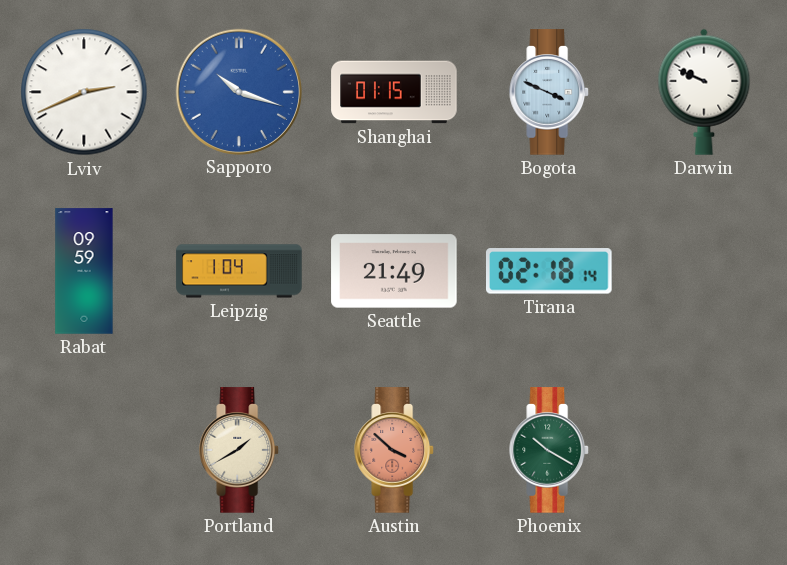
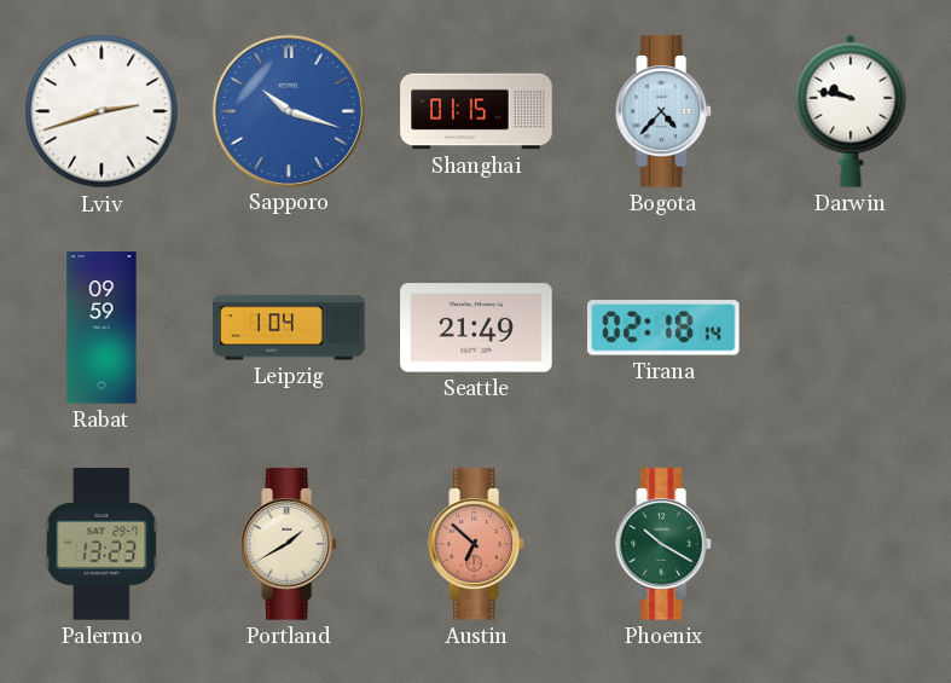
Lviv: 2:41 -> 2:42
Bogota: 3:49 -> 4:37
Darwin: 9:49 -> 9:47
Palermo: none -> 13:23
Austin: 3:52 -> 6:52
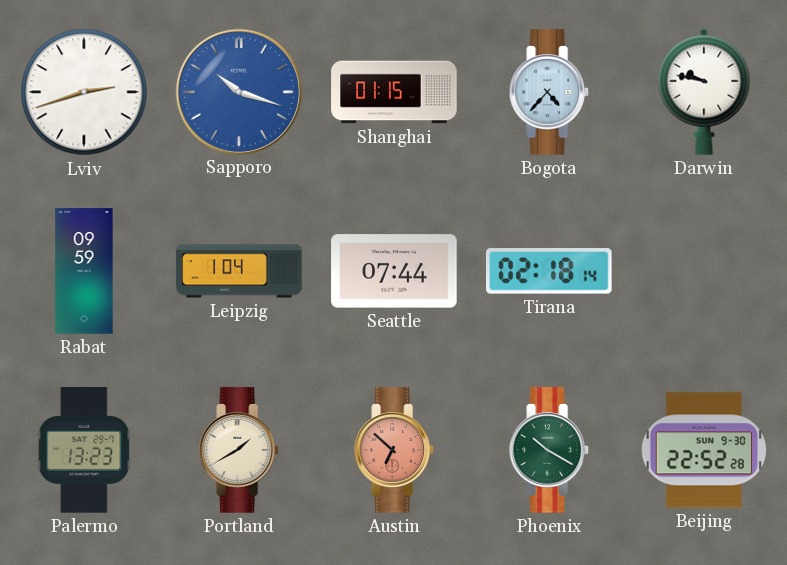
Seattle: 21:49 -> 07:44
Beijing: none -> 22:52
